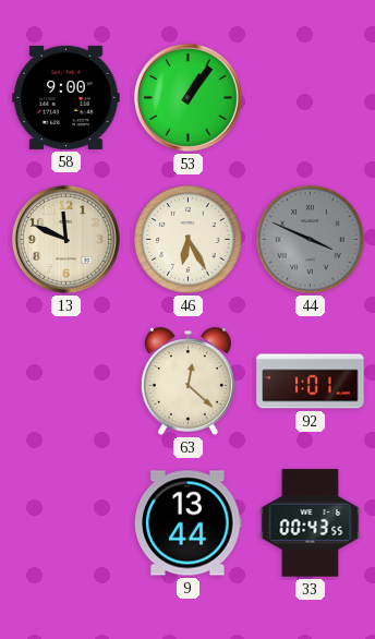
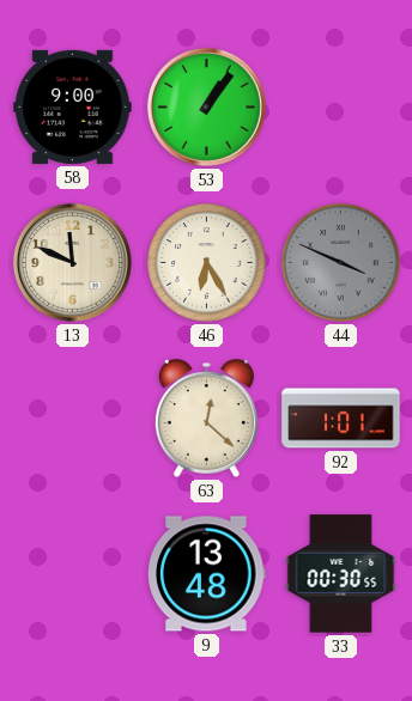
9: 13:44 -> 13:48
33: 00:43 -> 00:30
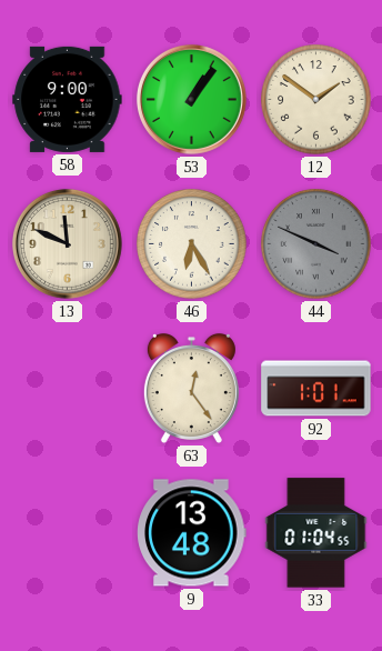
12: none -> 1:51
63: 12:22 -> 12:24
33: 00:30 -> 01:04
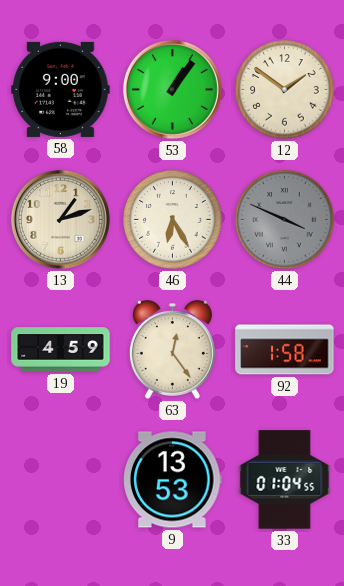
13: 11:49 -> 1:12
19: none -> 4:59
92: 1:01 -> 1:58
9: 13:48 -> 13:53
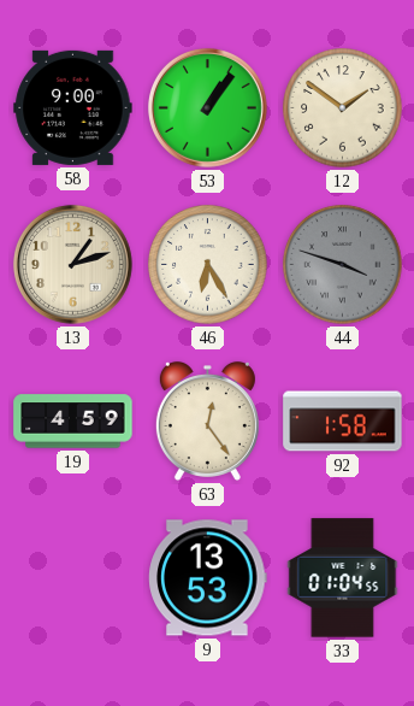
44: 3:49 -> 3:48
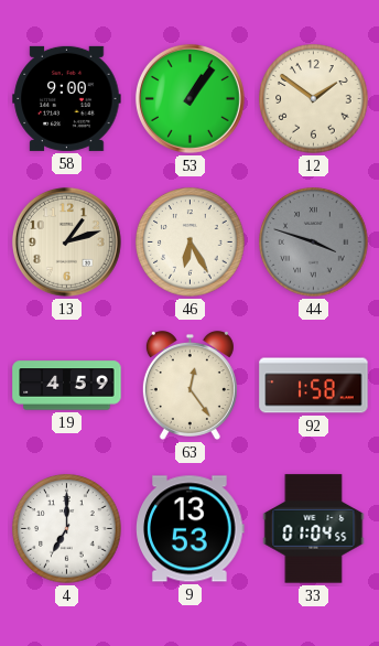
4: none -> 7:00
